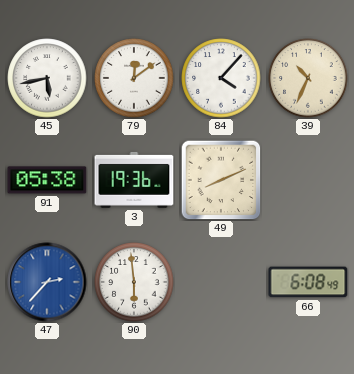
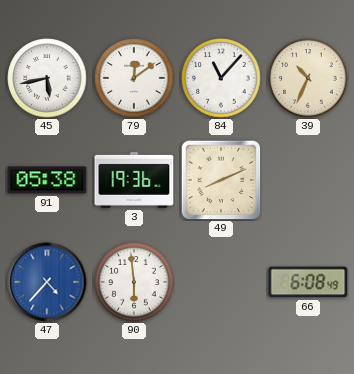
84: 4:07 -> 11:07
47: 2:37 -> 4:37
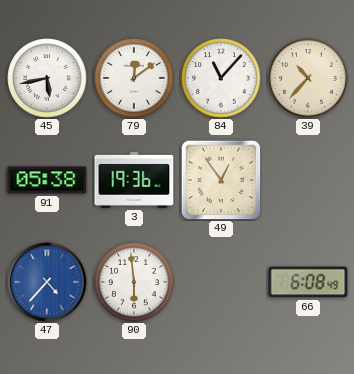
39: 10:34 -> 10:37
49: 8:11 -> 12:54
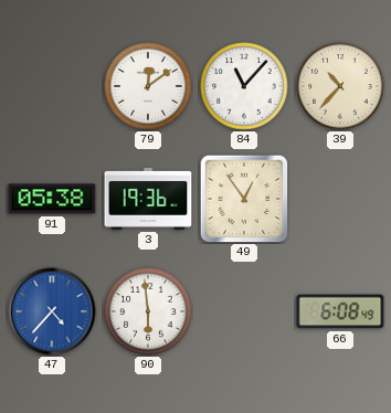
45: 5:43 -> none
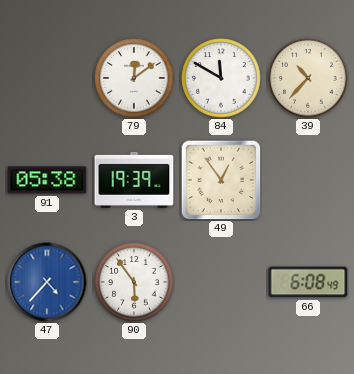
84: 11:07 -> 11:50
3: 19:36 -> 19:39
90: 5:59 -> 5:54
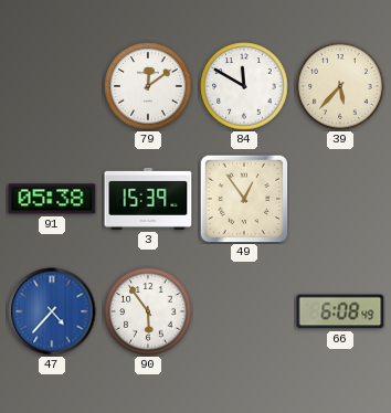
39: 10:37 -> 5:37
3: 19:39 -> 15:39
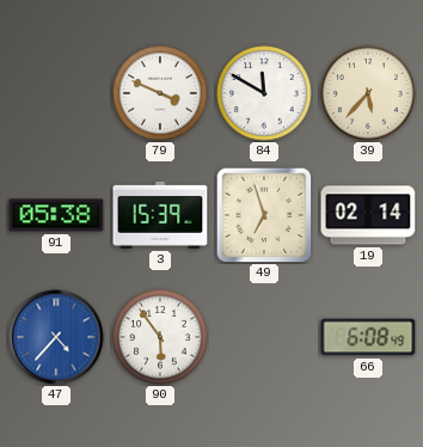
79: 12:09 -> 3:49
49: 12:54 -> 6:57
19: none -> 02:14
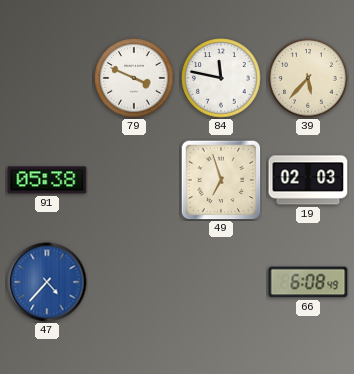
84: 11:50 -> 11:47
3: 15:39 -> none
19: 02:14 -> 02:03
90: 5:54 -> none
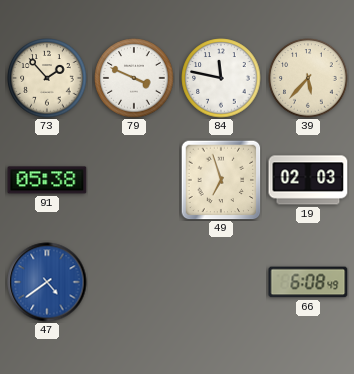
73: none -> 1:53
47: 4:37 -> 4:39
